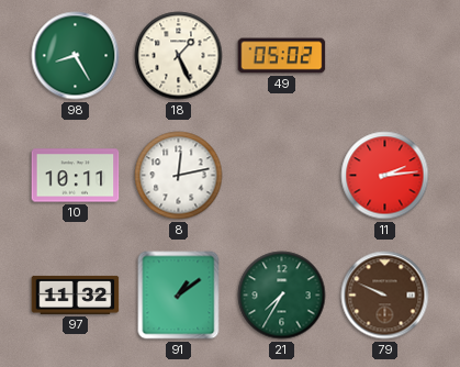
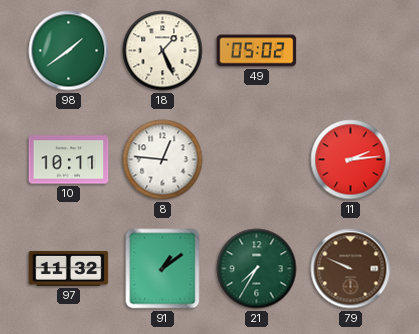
98: 8:25 -> 1:39
8: 12:13 -> 12:46
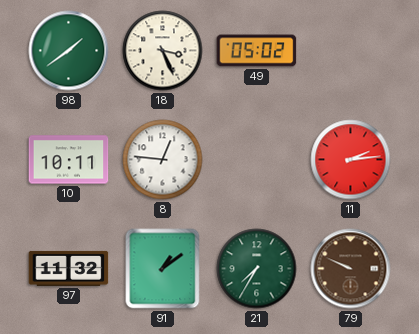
18: 1:26 -> 3:26
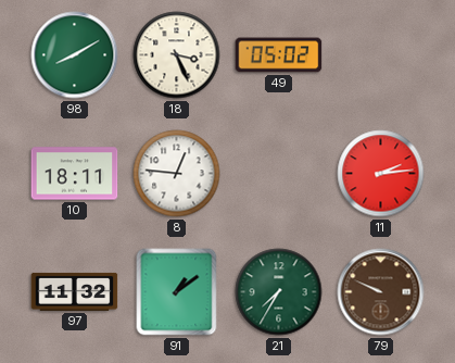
98: 1:39 -> 8:10
10: 10:11 -> 18:11
